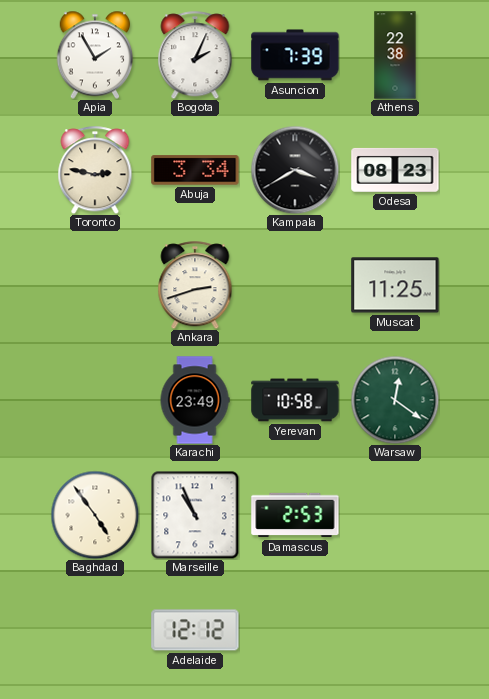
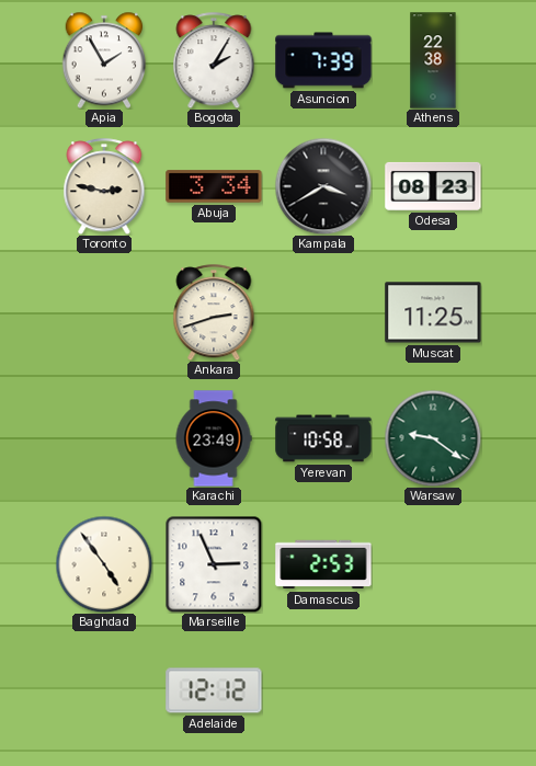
Bogota: 2:04 -> 2:05
Warsaw: 12:21 -> 9:21
Marseille: 10:56 -> 2:56
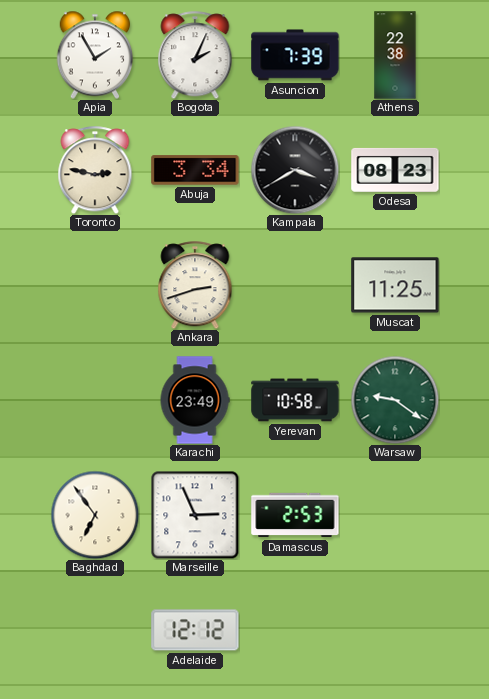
Bogota: 2:05 -> 2:04
Baghdad: 4:54 -> 6:54
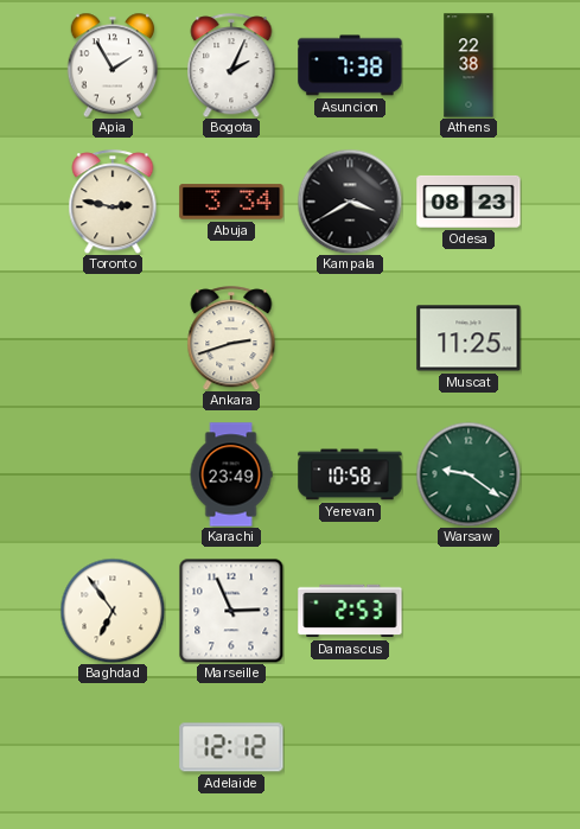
Asuncion: 7:39 -> 7:38
